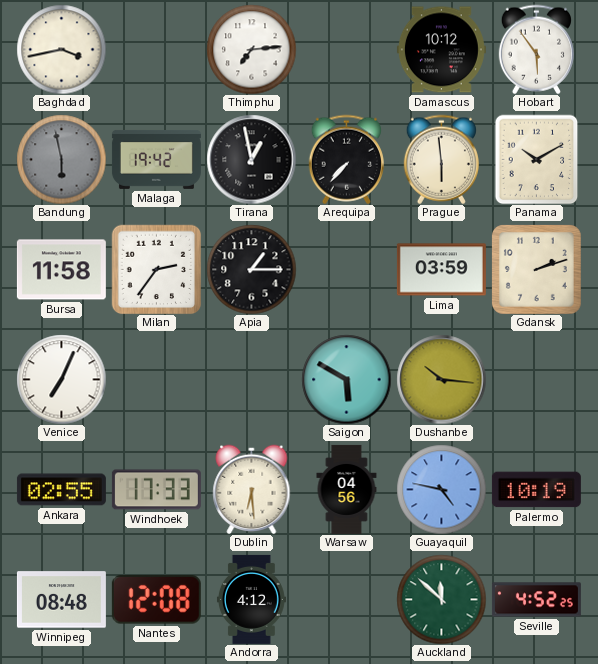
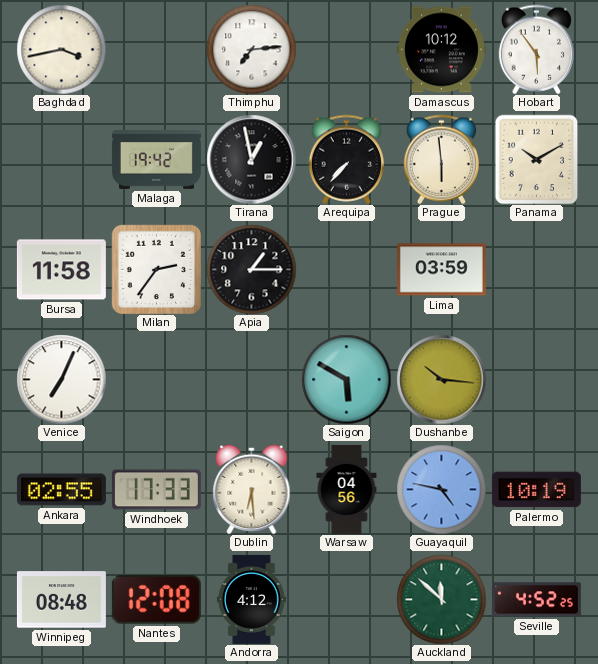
Bandung: 5:58 -> none
Gdansk: 2:12 -> none
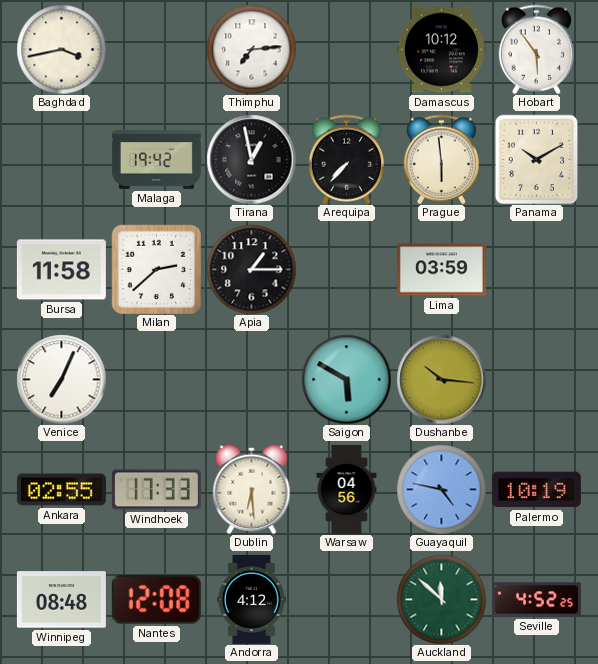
Milan: 2:36 -> 2:38
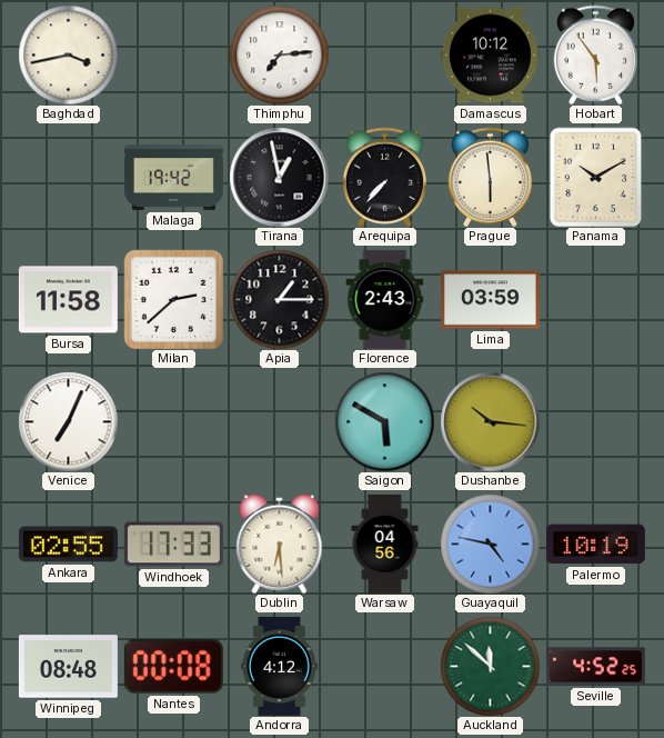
Florence: none -> 2:43
Nantes: 12:08 -> 00:08
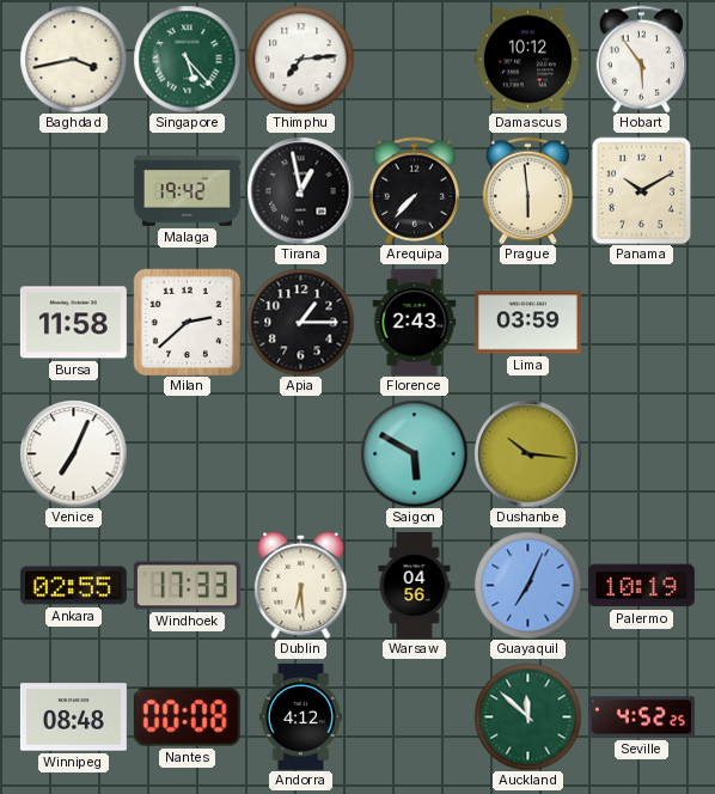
Singapore: none -> 5:23
Guayaquil: 4:47 -> 7:04
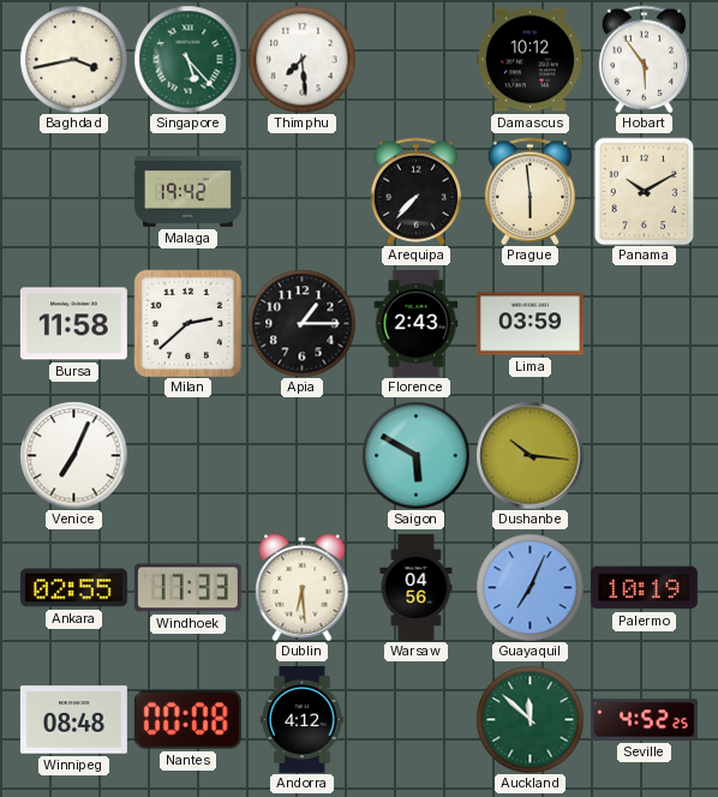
Thimphu: 7:14 -> 7:29
Tirana: 12:58 -> none
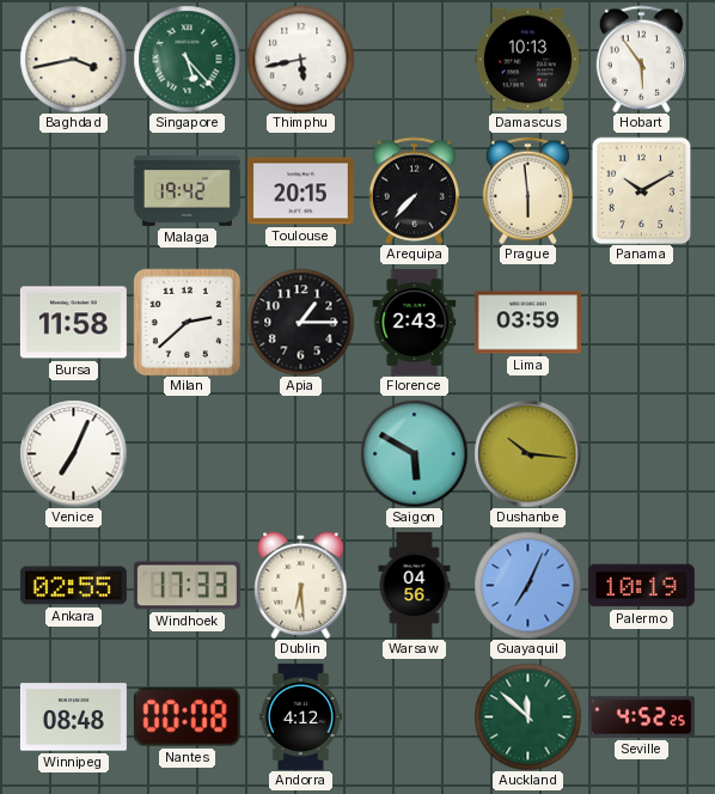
Thimphu: 7:29 -> 5:43
Damascus: 10:12 -> 10:13
Toulouse: none -> 20:15
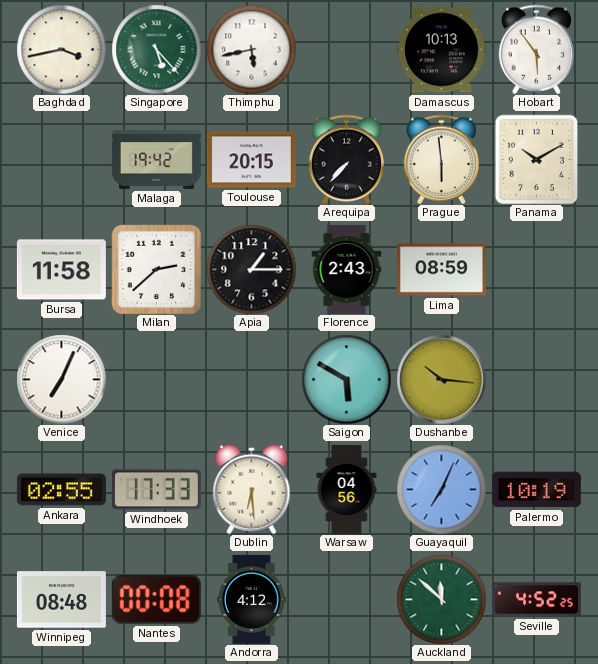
Lima: 03:59 -> 08:59
